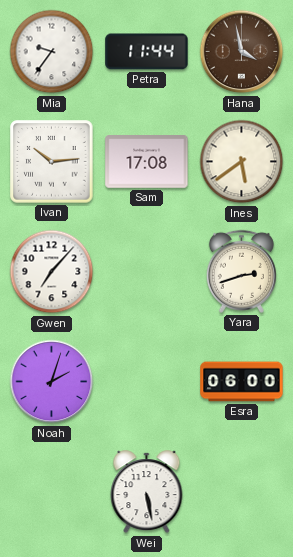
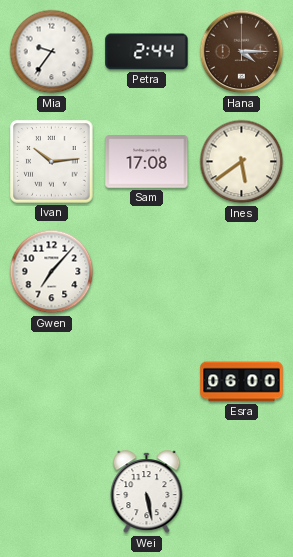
Petra: 11:44 -> 2:44
Hana: 3:58 -> 4:15
Yara: 2:42 -> none
Noah: 2:03 -> none
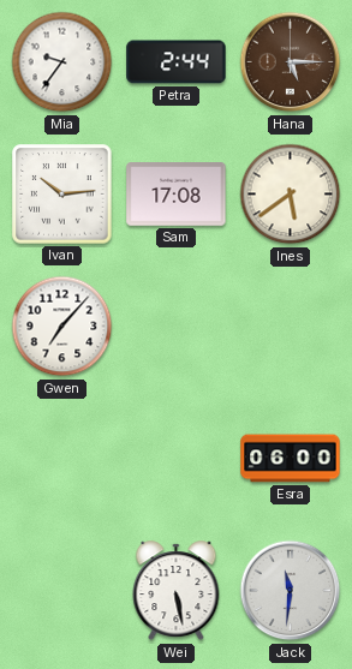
Hana: 4:15 -> 5:15
Jack: none -> 11:31
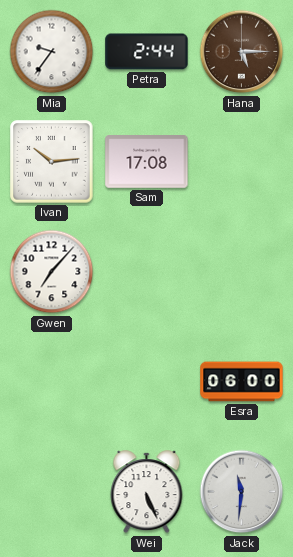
Ines: 5:39 -> none
Wei: 5:28 -> 5:26
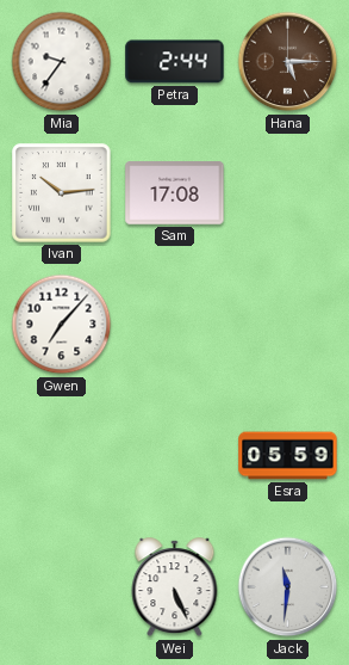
Esra: 06:00 -> 05:59
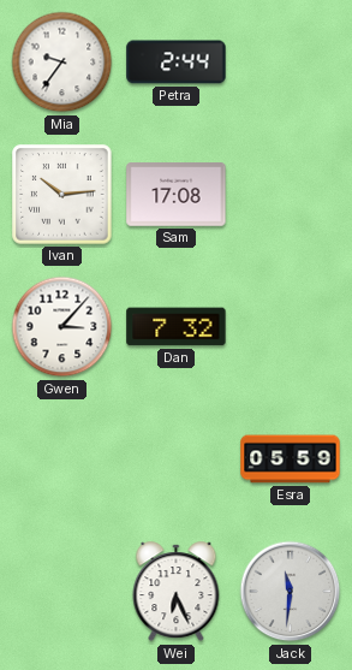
Hana: 5:15 -> none
Gwen: 7:07 -> 3:07
Dan: none -> 7:32
Wei: 5:26 -> 6:26
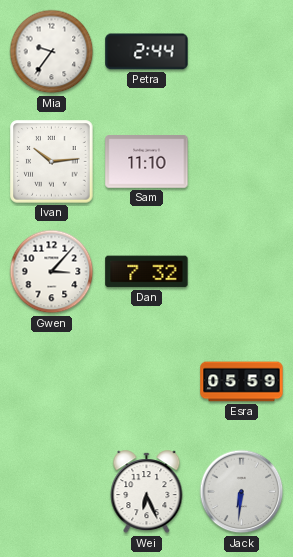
Sam: 17:08 -> 11:10
Jack: 11:31 -> 6:31
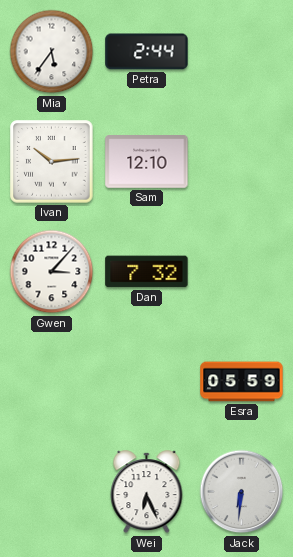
Mia: 9:36 -> 5:36
Sam: 11:10 -> 12:10
